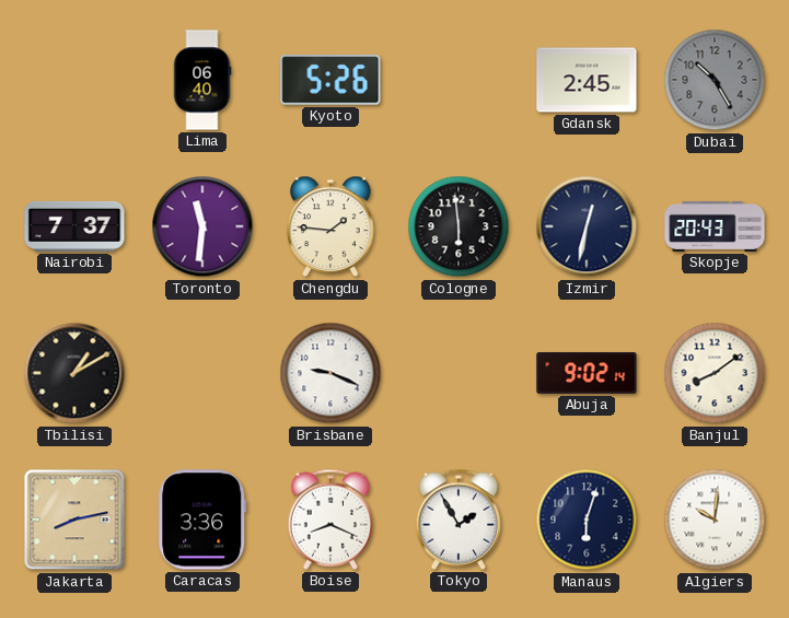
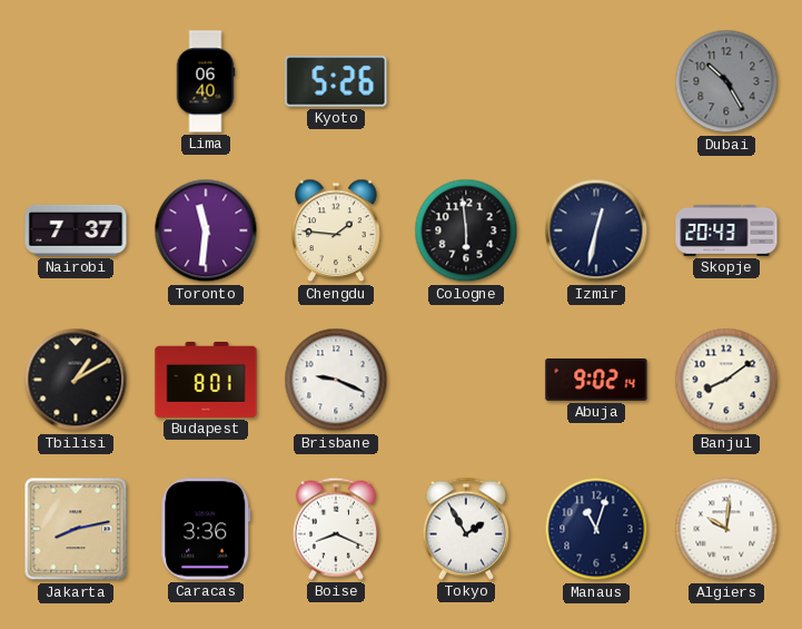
Gdansk: 2:45 -> none
Budapest: none -> 8:01
Manaus: 6:03 -> 11:03
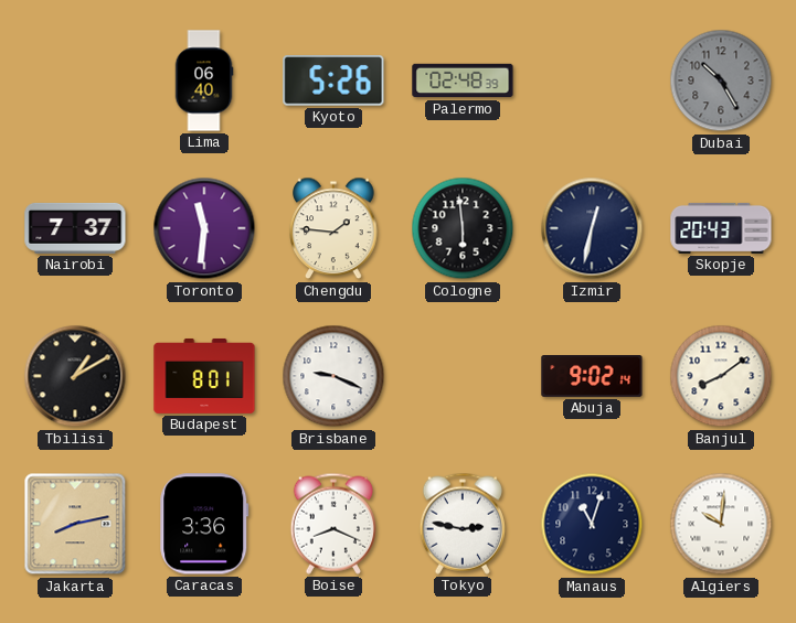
Palermo: none -> 02:48
Tokyo: 1:55 -> 2:47
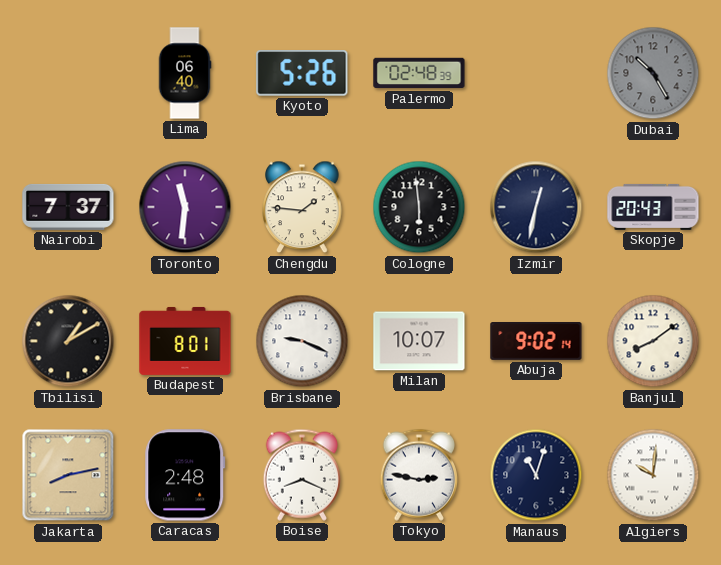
Milan: none -> 10:07
Caracas: 3:36 -> 2:48
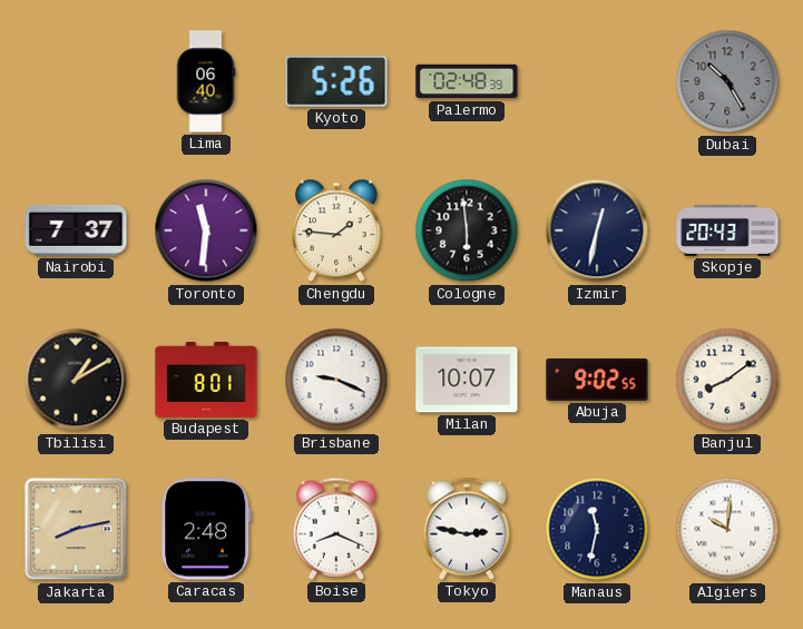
Abuja: 9:02:14 -> 9:02:55
Manaus: 11:03 -> 11:32
